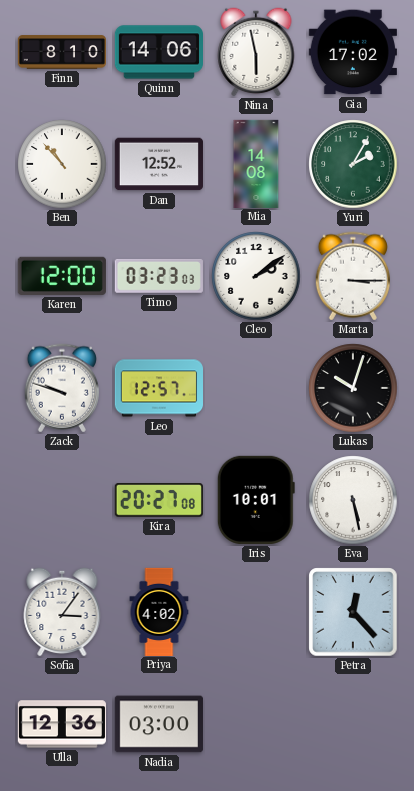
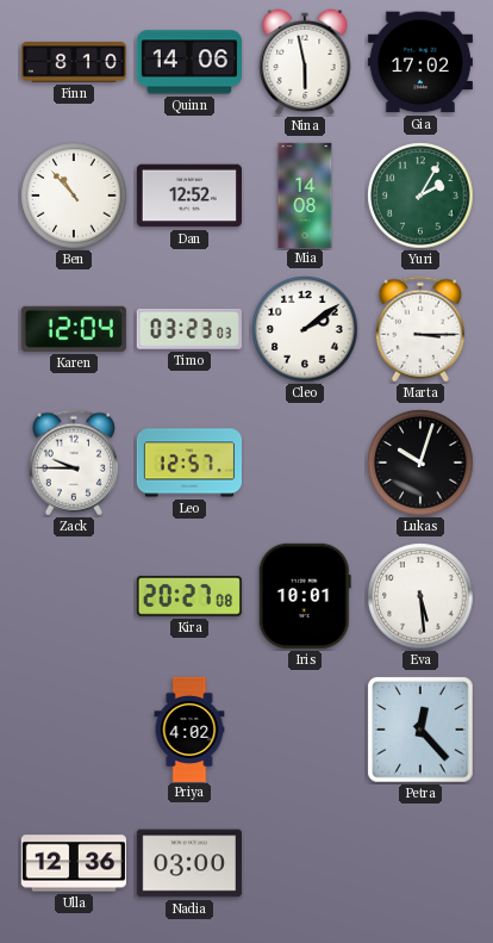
Karen: 12:00 -> 12:04
Zack: 9:48 -> 9:45
Eva: 5:28 -> 5:29
Sofia: 3:06 -> none
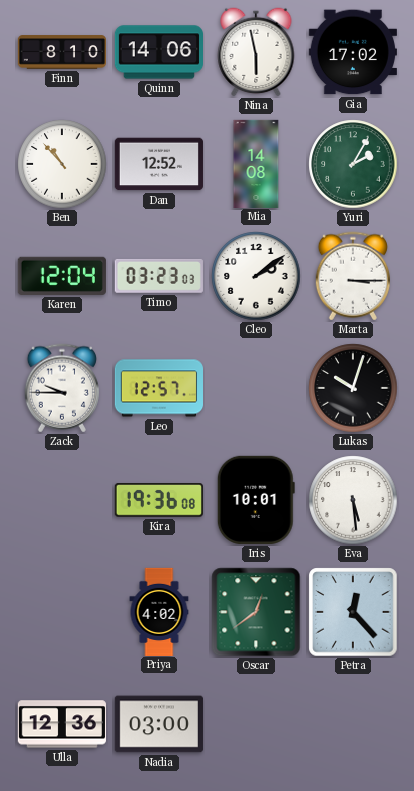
Kira: 20:27 -> 19:36
Oscar: none -> 12:39
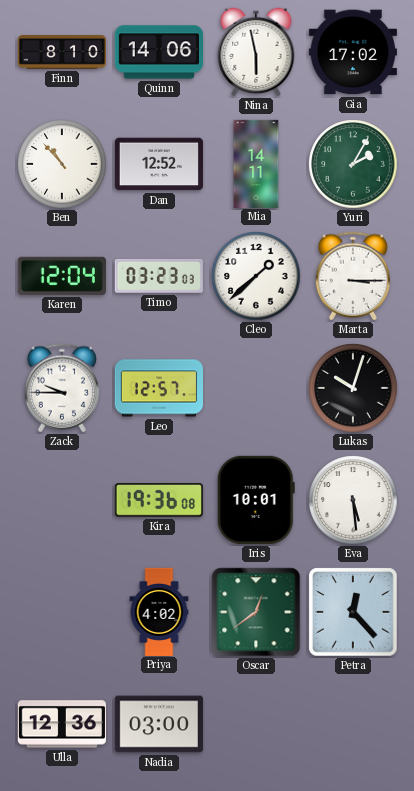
Mia: 14:08 -> 14:11
Cleo: 2:09 -> 1:38
